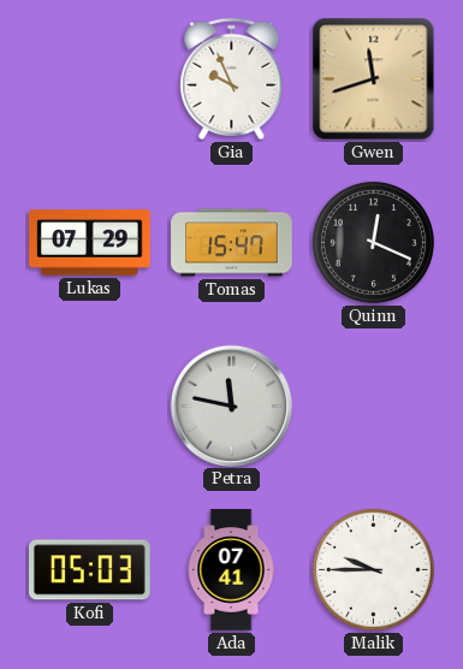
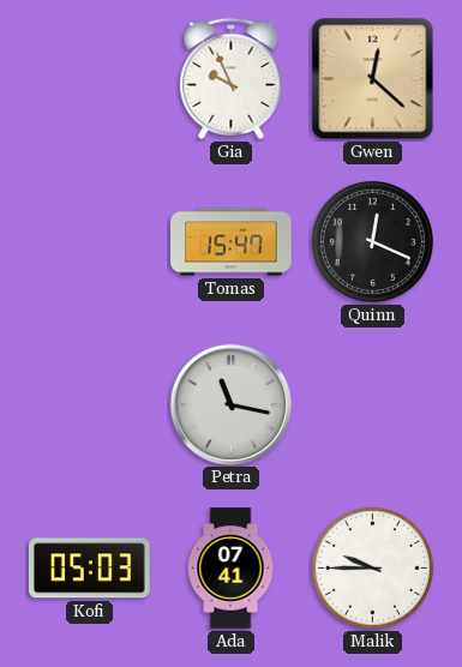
Gwen: 11:42 -> 12:22
Lukas: 07:29 -> none
Petra: 11:47 -> 11:17
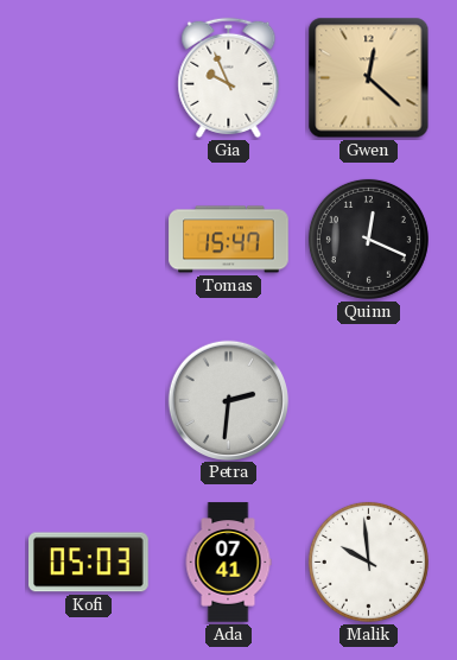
Petra: 11:17 -> 2:31
Malik: 9:45 -> 9:59
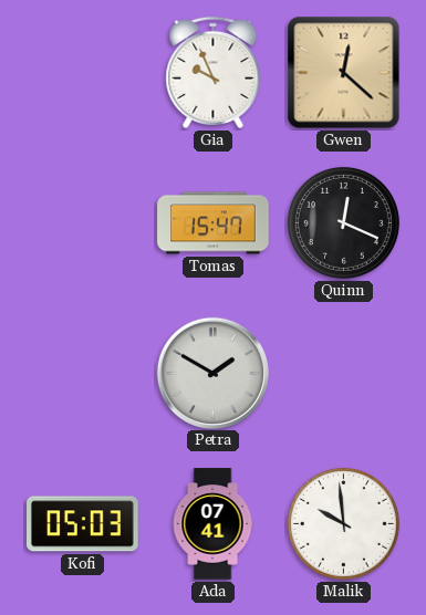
Petra: 2:31 -> 1:50
